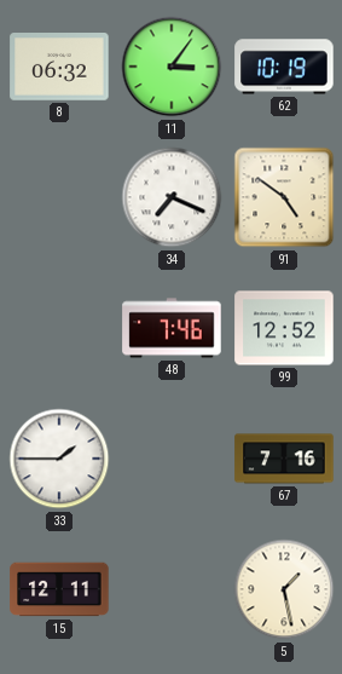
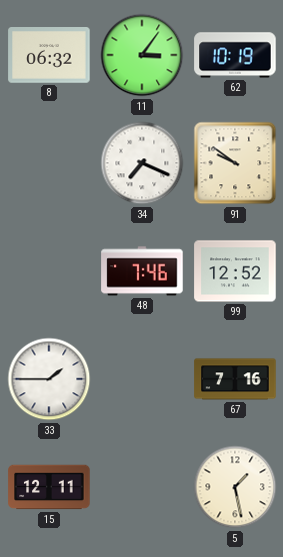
91: 4:51 -> 9:51
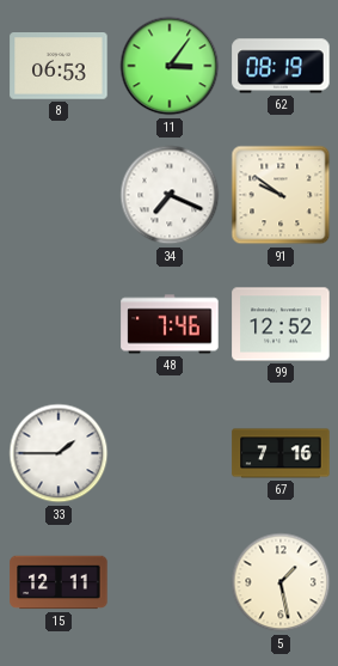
8: 06:32 -> 06:53
62: 10:19 -> 08:19
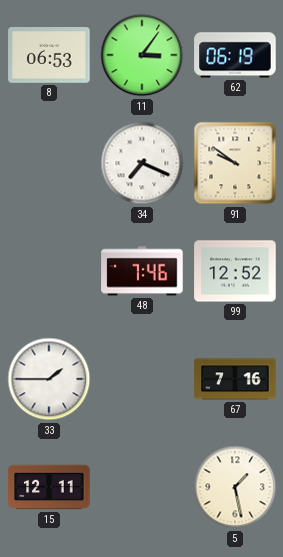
62: 08:19 -> 06:19
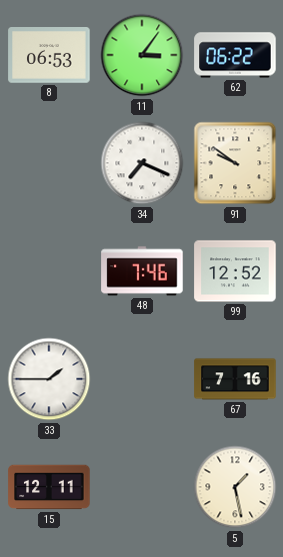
62: 06:19 -> 06:22
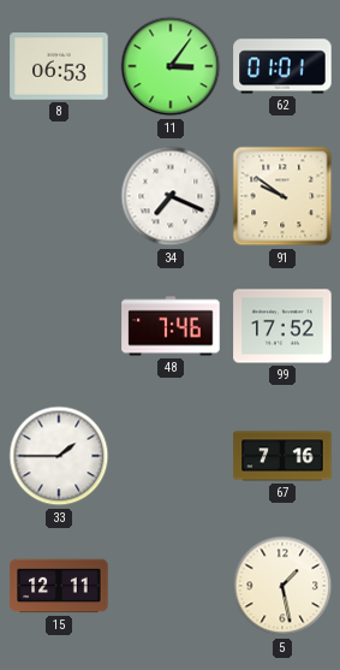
62: 06:22 -> 01:01
99: 12:52 -> 17:52
